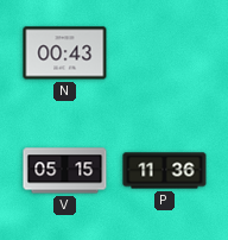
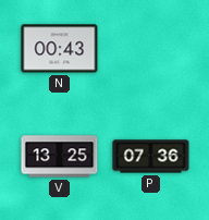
V: 05:15 -> 13:25
P: 11:36 -> 07:36
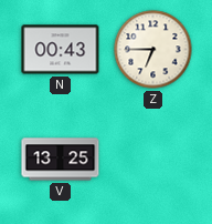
Z: none -> 6:45
P: 07:36 -> none
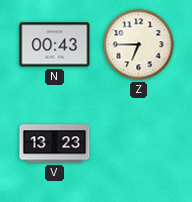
V: 13:25 -> 13:23
